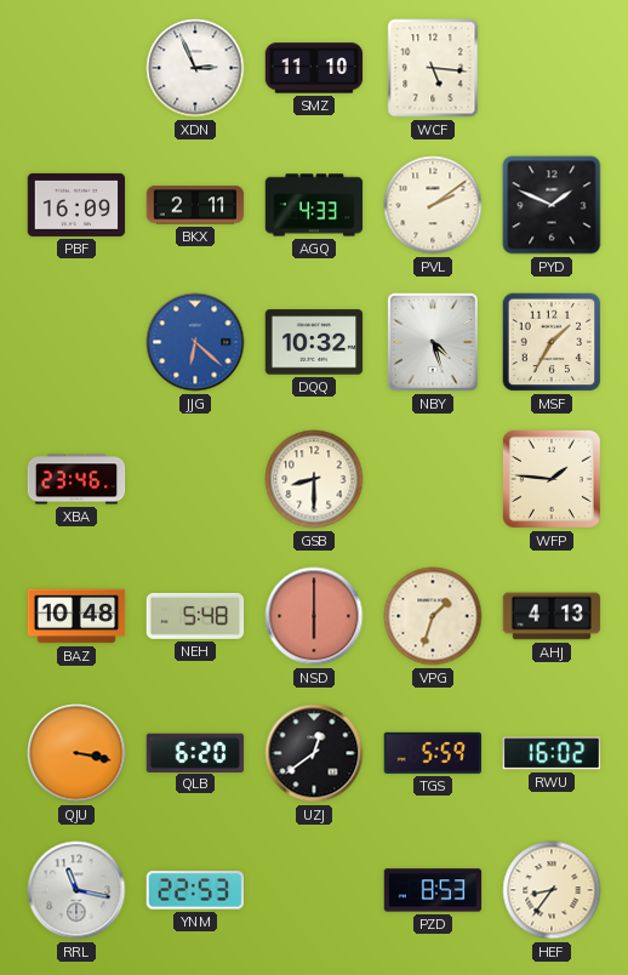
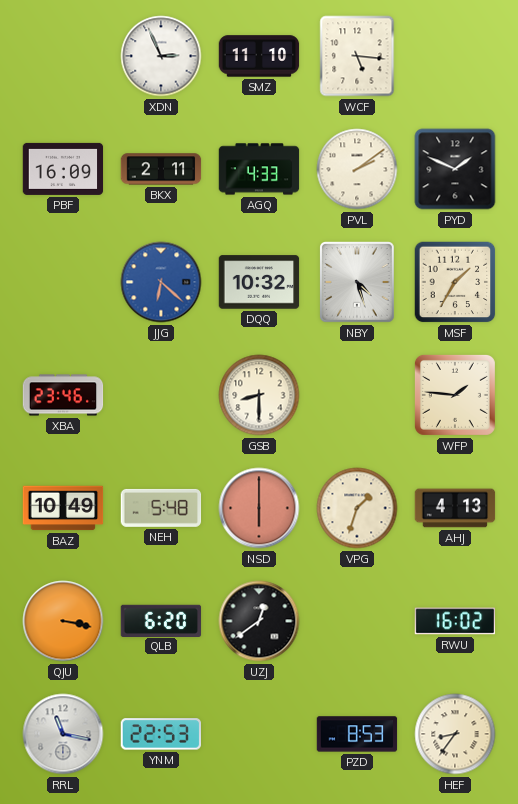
BAZ: 10:48 -> 10:49
TGS: 5:59 -> none
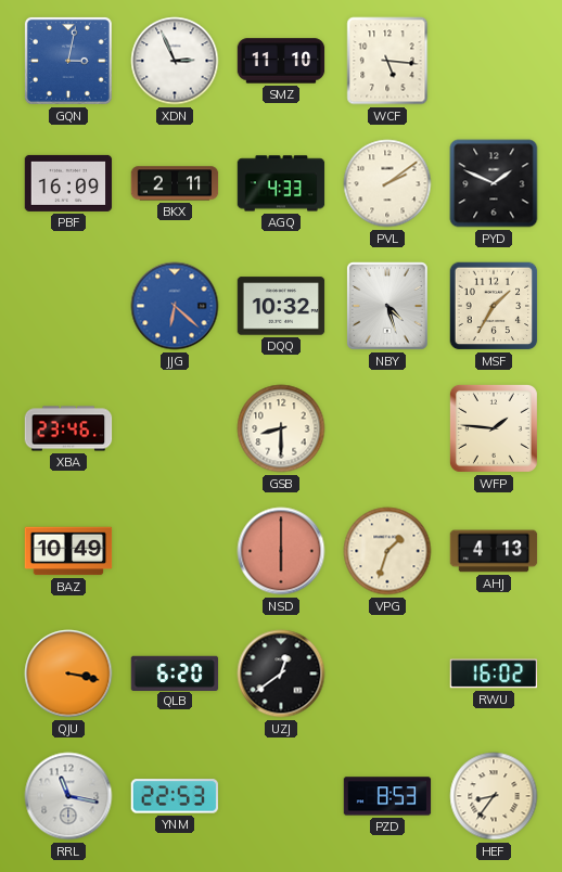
GQN: none -> 3:02
NEH: 5:48 -> none
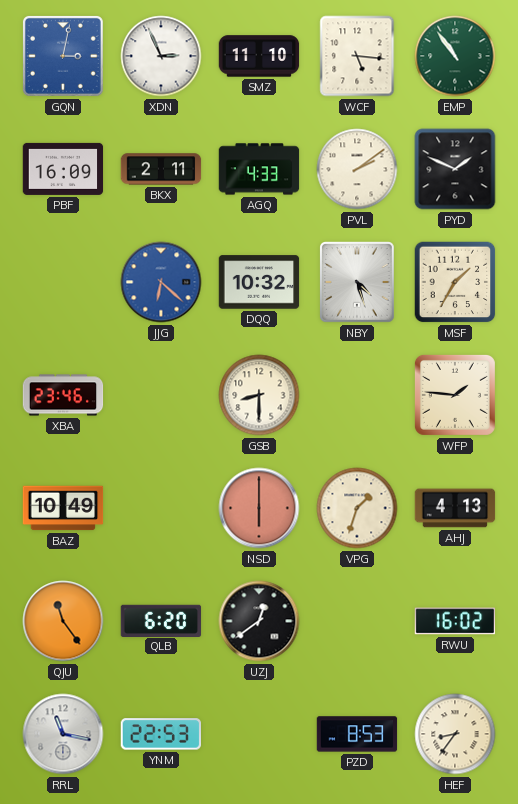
EMP: none -> 10:54
QJU: 3:17 -> 11:24
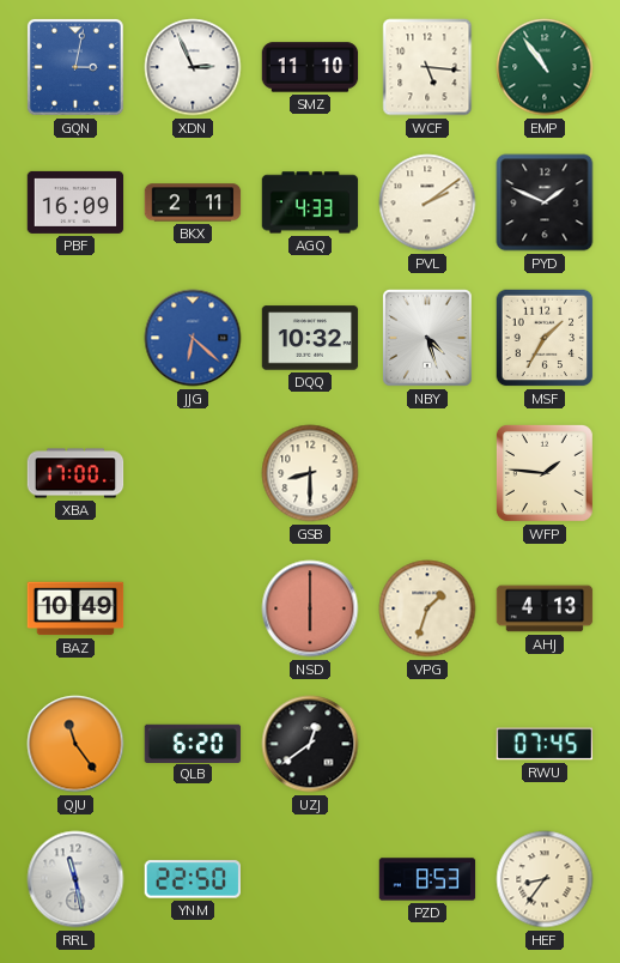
XBA: 23:46 -> 17:00
RWU: 16:02 -> 07:45
RRL: 11:17 -> 11:28
YNM: 22:53 -> 22:50
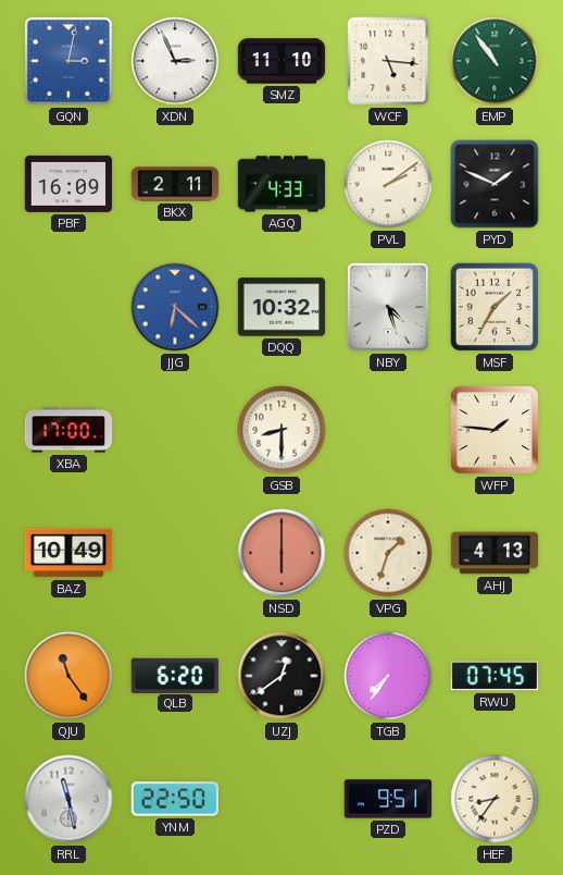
TGB: none -> 7:36
PZD: 8:53 -> 9:51
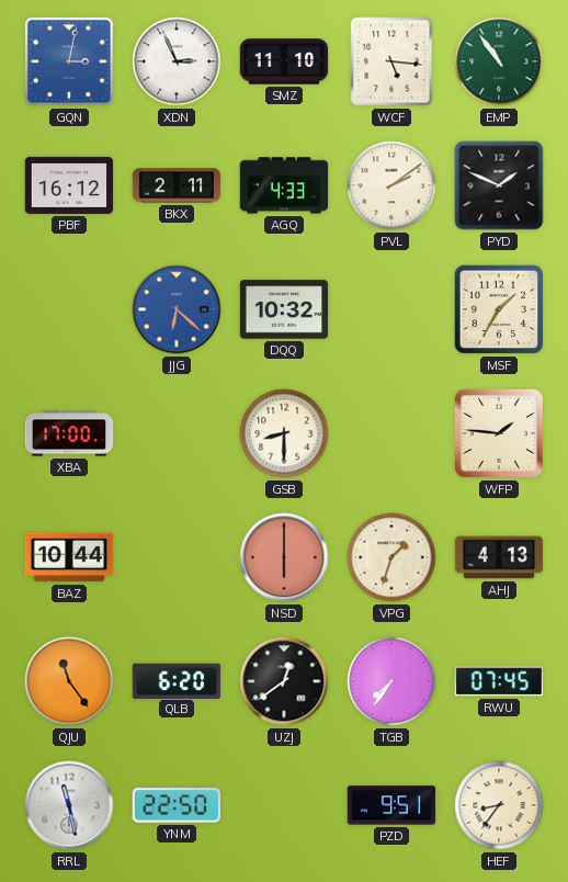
PBF: 16:09 -> 16:12
NBY: 4:27 -> none
BAZ: 10:49 -> 10:44
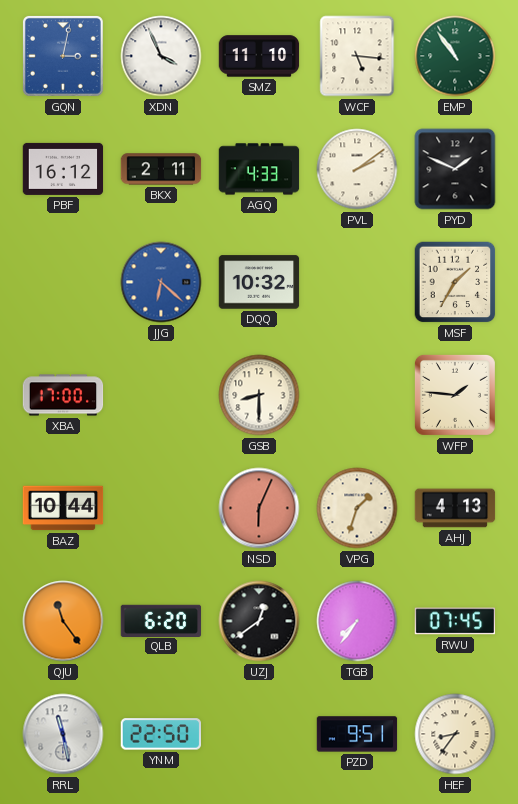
XDN: 2:56 -> 3:56
NSD: 6:00 -> 6:04
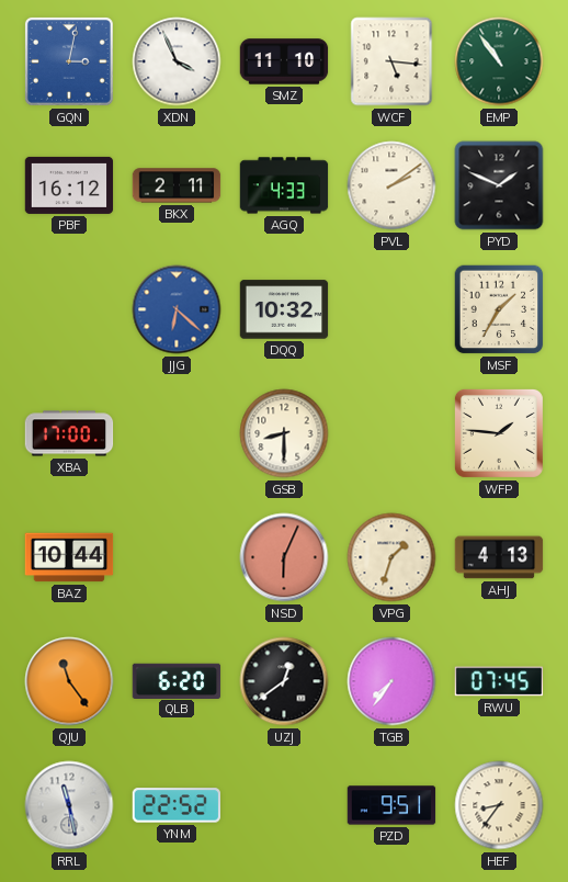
YNM: 22:50 -> 22:52
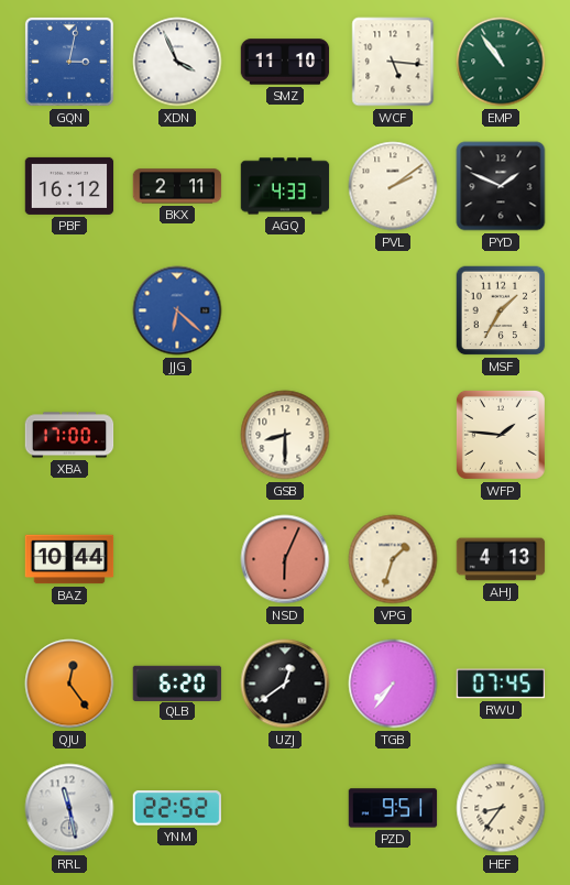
DQQ: 10:32 -> none
QJU: 11:24 -> 12:24
